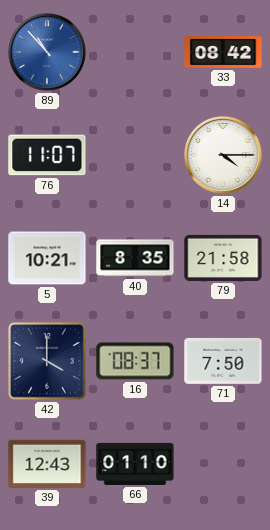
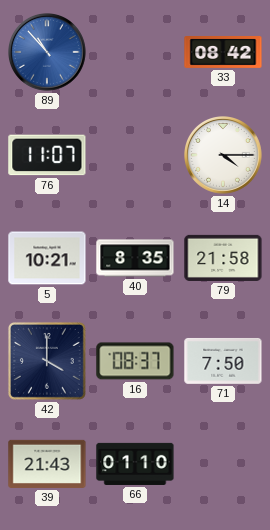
39: 12:43 -> 21:43
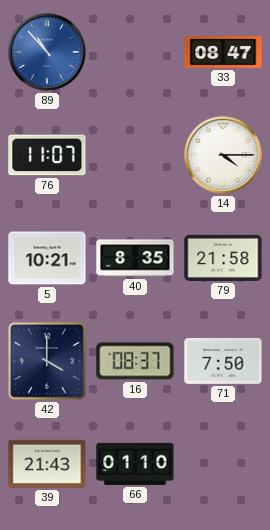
33: 08:42 -> 08:47
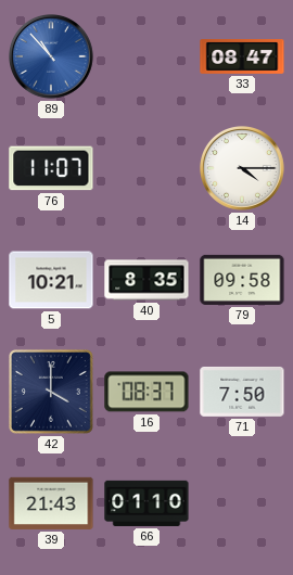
79: 21:58 -> 09:58
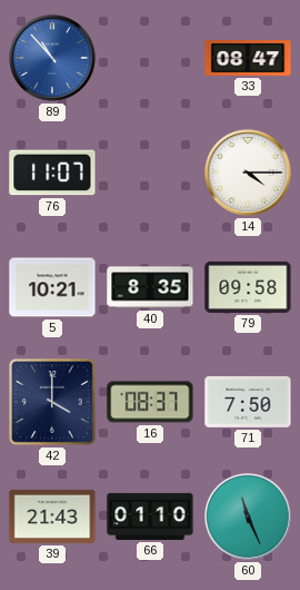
60: none -> 11:26
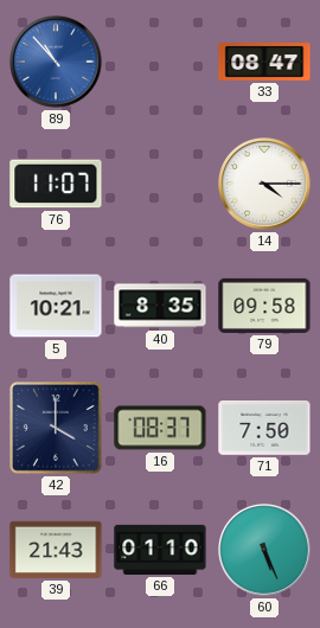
60: 11:26 -> 5:26
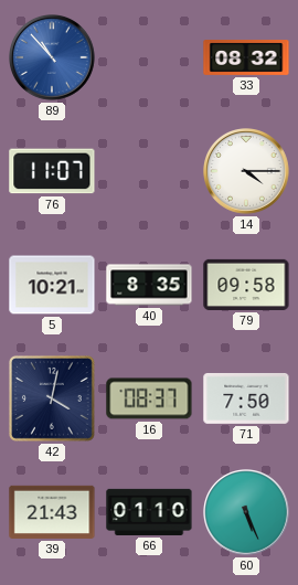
33: 08:47 -> 08:32
42: 4:00 -> 4:02
